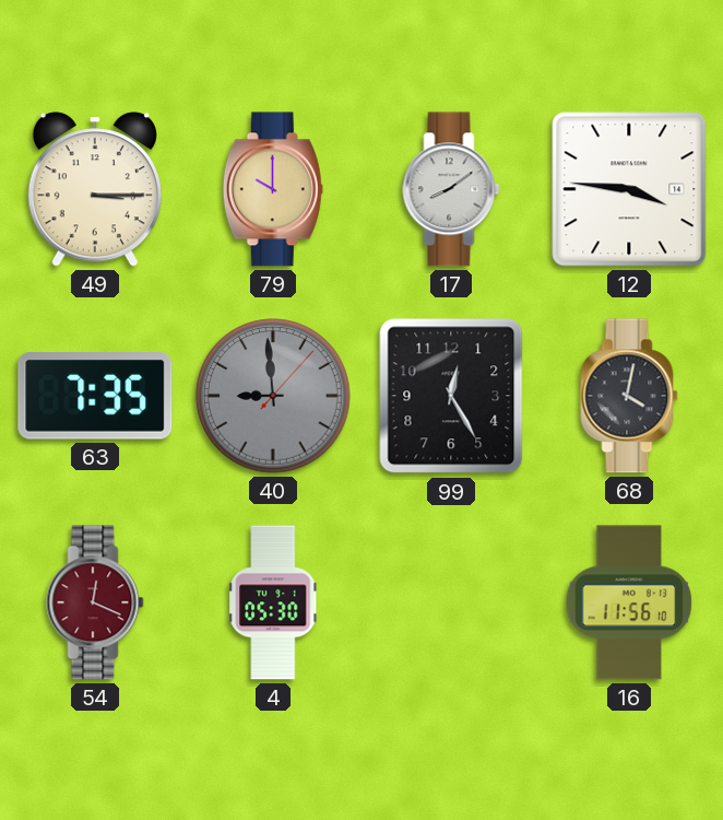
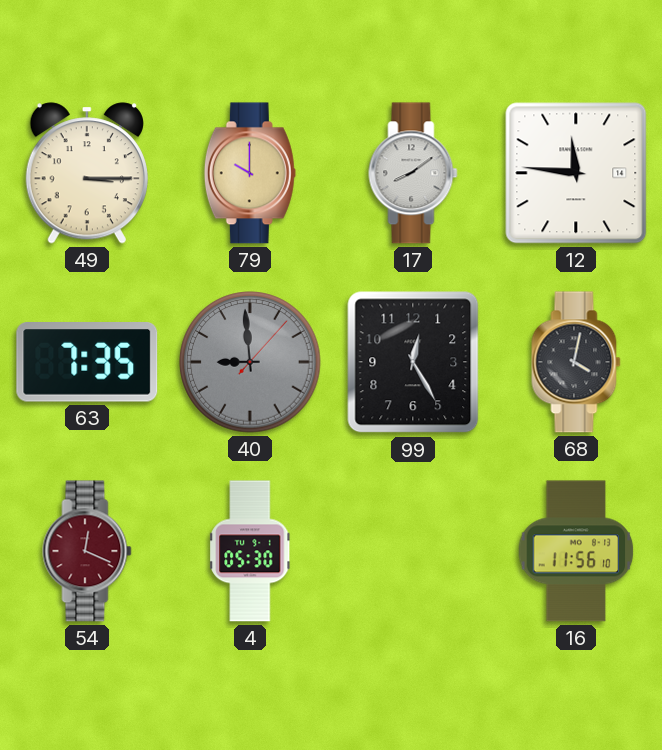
12: 3:46 -> 11:46
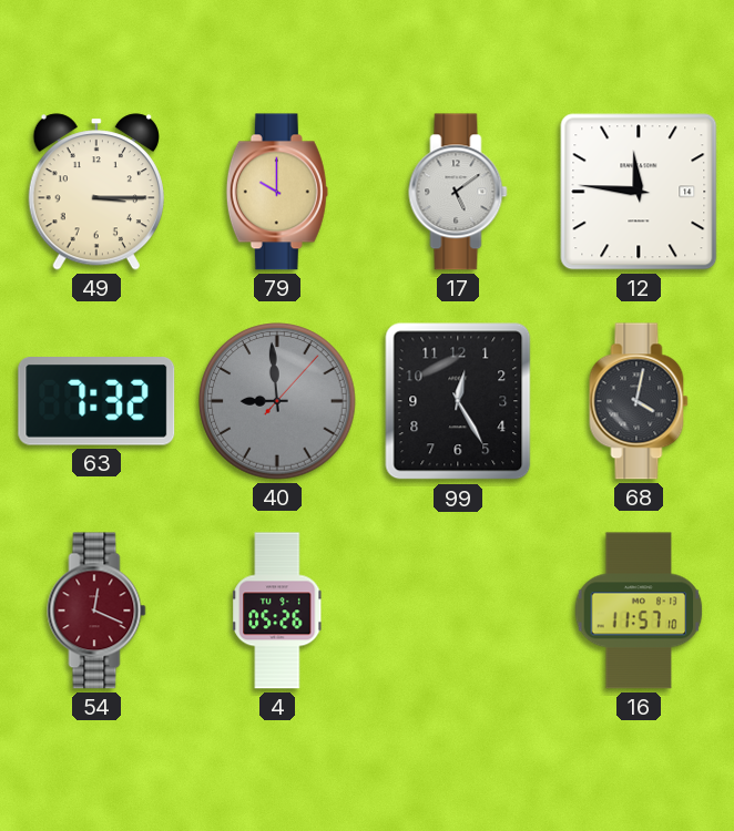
17: 8:09 -> 5:09
63: 7:35 -> 7:32
4: 05:30 -> 05:26
16: 11:56 -> 11:57
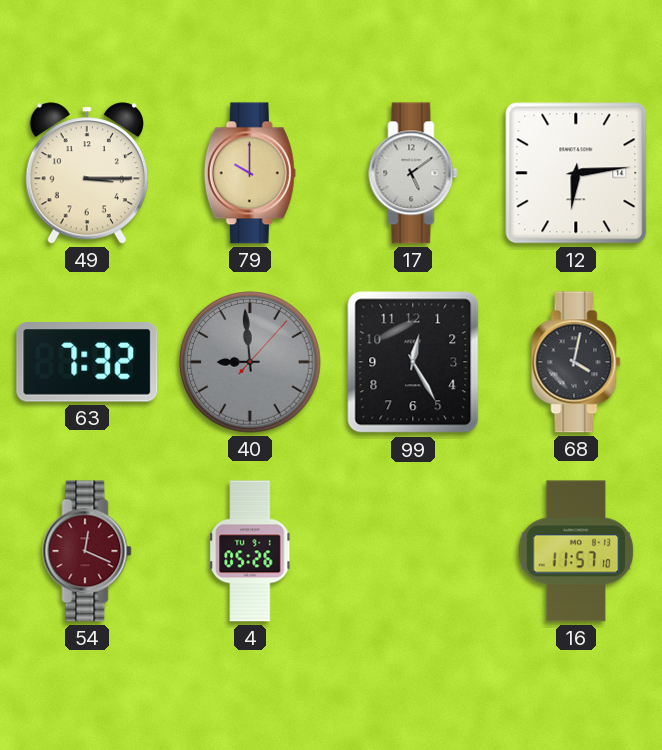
12: 11:46 -> 6:14
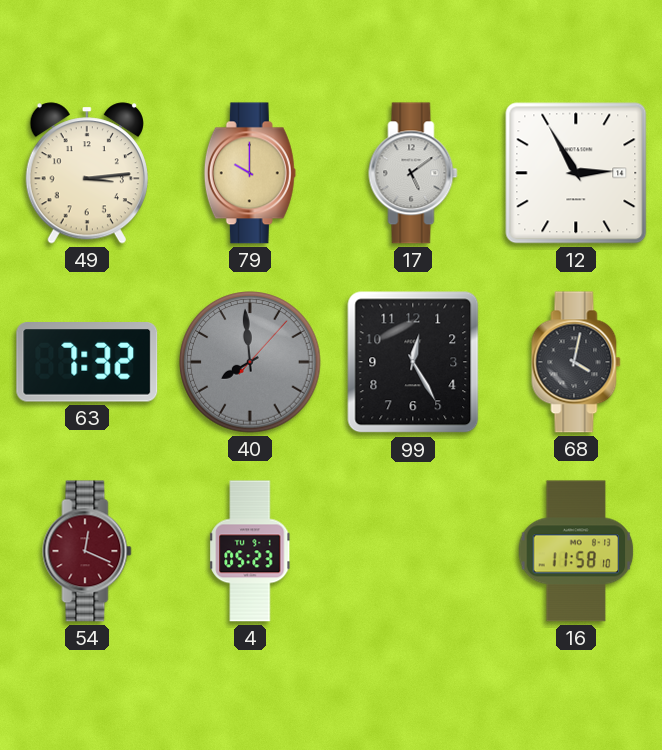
49: 3:15 -> 3:14
12: 6:14 -> 2:55
40: 8:59 -> 7:59
4: 05:26 -> 05:23
16: 11:57 -> 11:58
